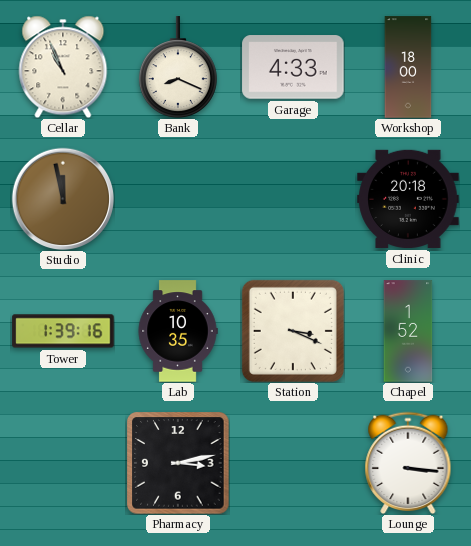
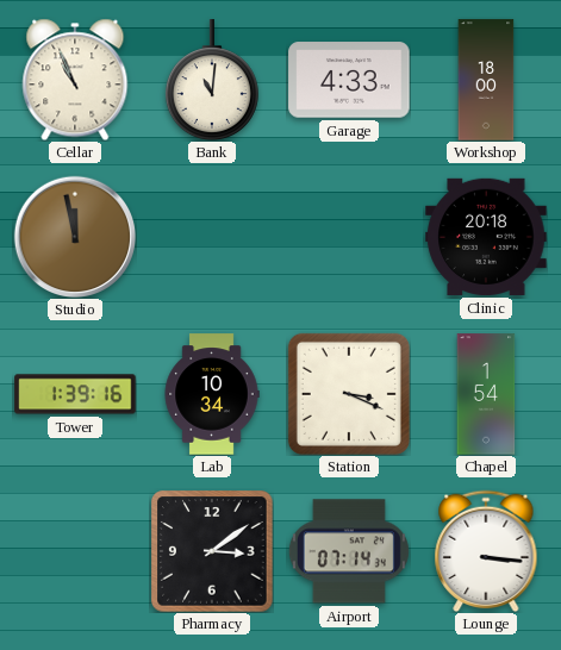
Bank: 8:19 -> 11:01
Lab: 10:35 -> 10:34
Chapel: 1:52 -> 1:54
Pharmacy: 3:13 -> 3:09
Airport: none -> 07:14
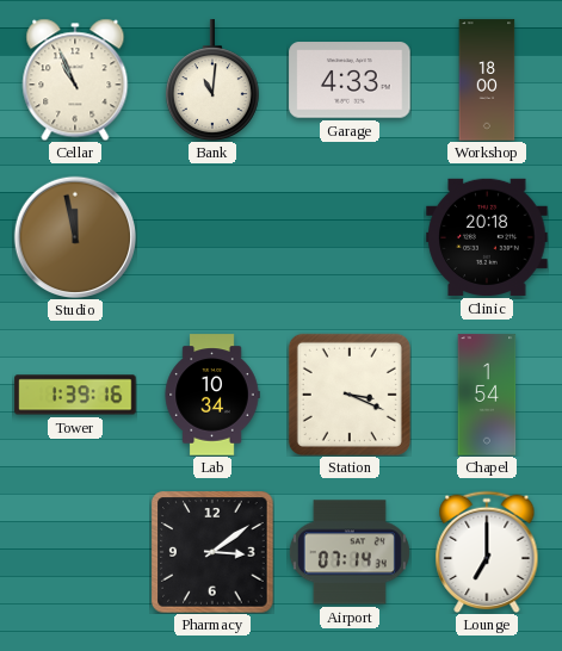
Lounge: 3:16 -> 7:00
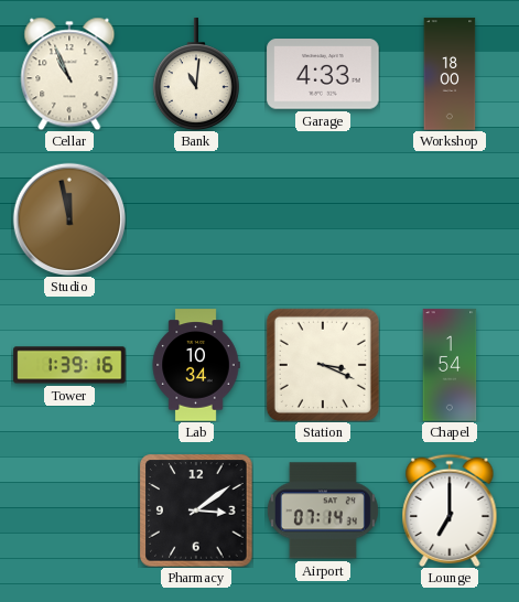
Clinic: 20:18 -> none
